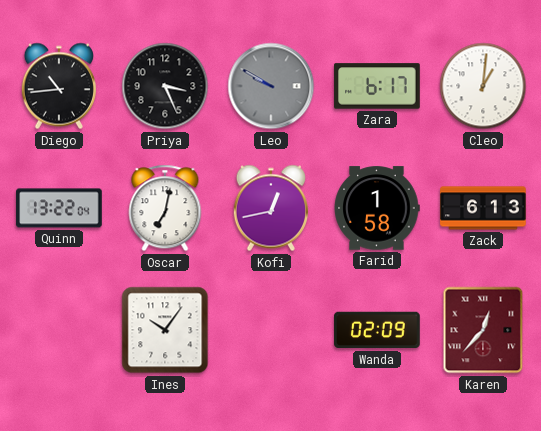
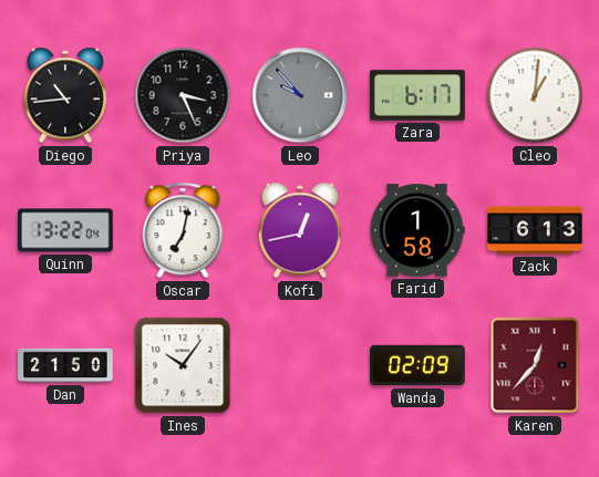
Leo: 9:50 -> 9:53
Dan: none -> 21:50
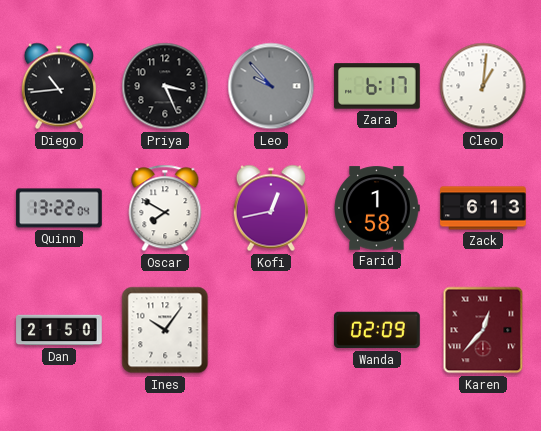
Oscar: 7:02 -> 7:50
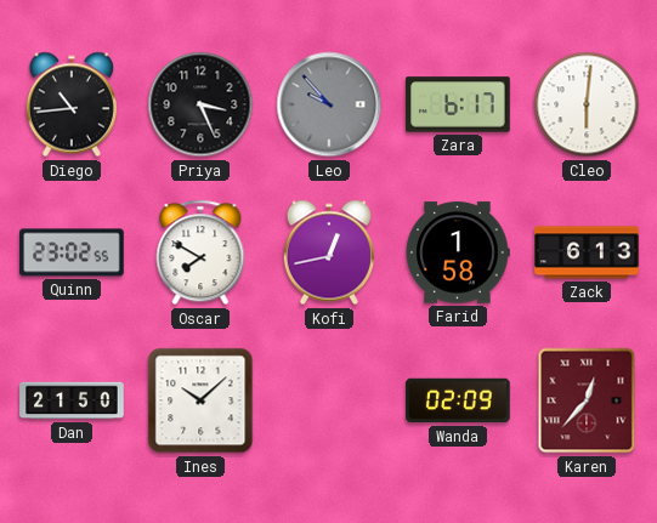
Cleo: 1:01 -> 6:01
Quinn: 13:22 -> 23:02
Ines: 10:06 -> 10:08
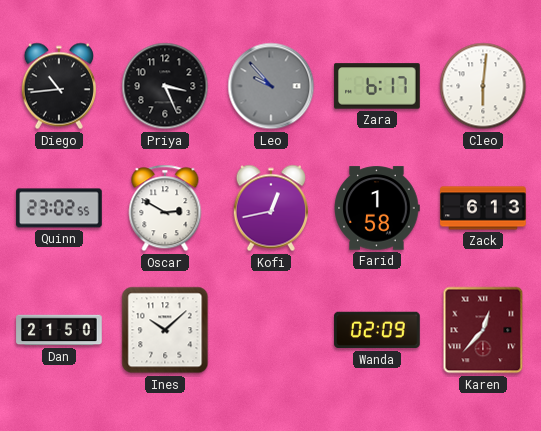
Oscar: 7:50 -> 2:50
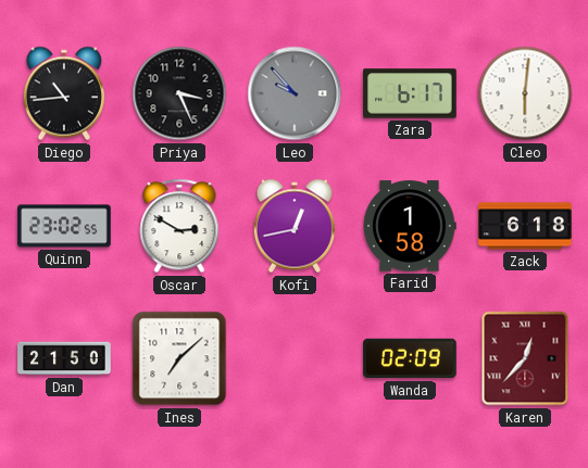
Zack: 6:13 -> 6:18
Ines: 10:08 -> 7:08
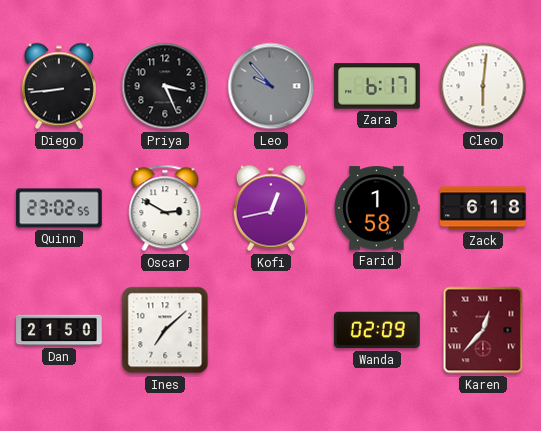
Diego: 10:44 -> 8:44
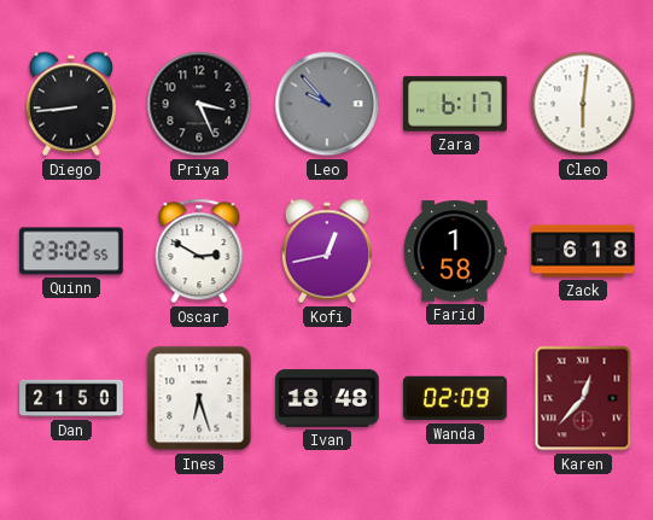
Ines: 7:08 -> 6:27
Ivan: none -> 18:48
